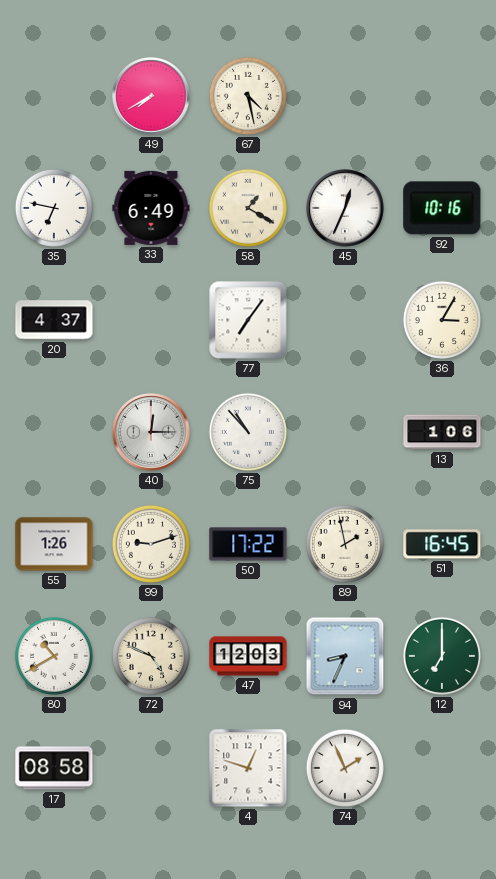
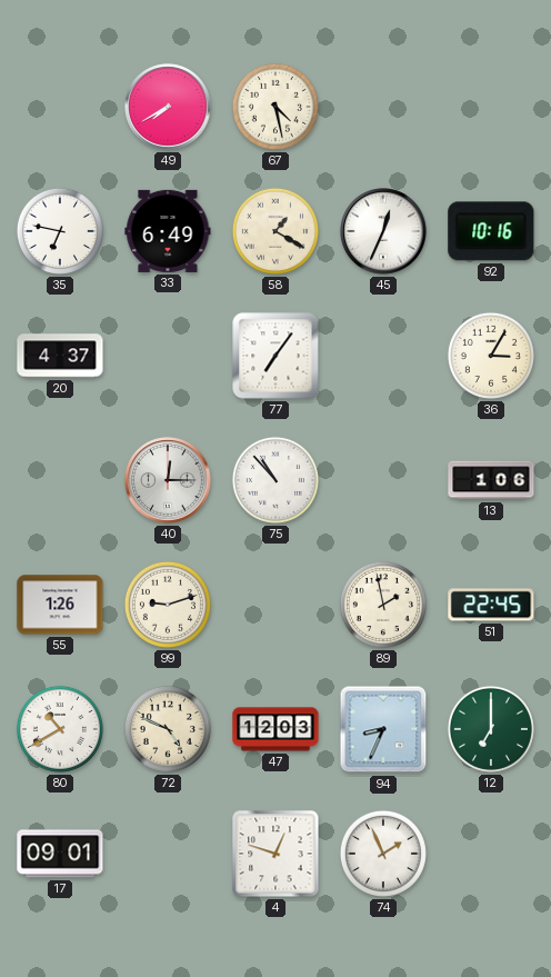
50: 17:22 -> none
51: 16:45 -> 22:45
17: 08:58 -> 09:01
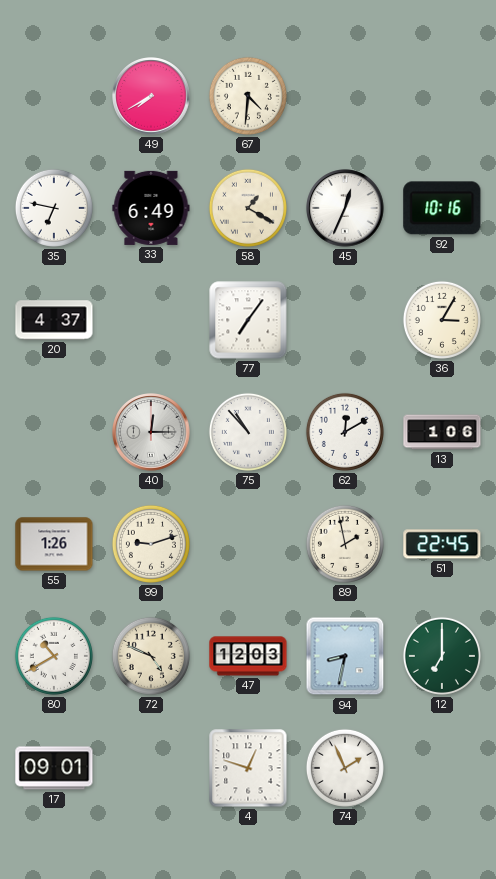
67: 4:28 -> 4:31
62: none -> 12:10
94: 8:34 -> 8:32
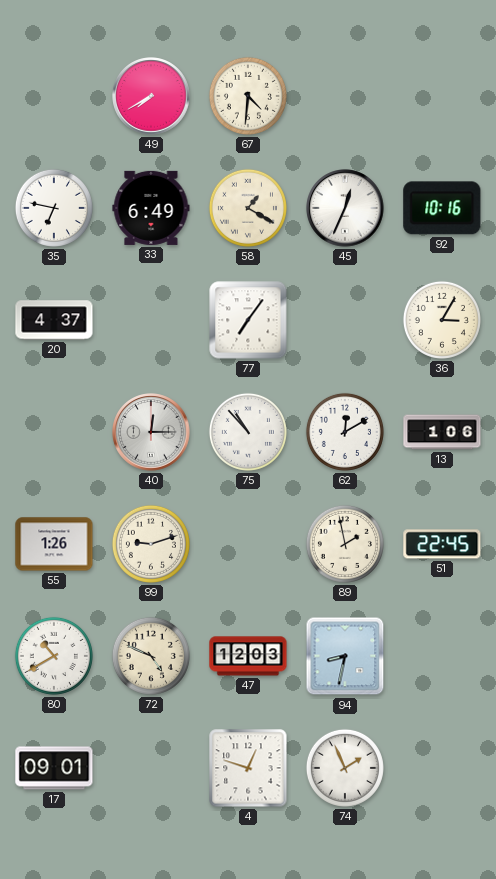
12: 7:00 -> none
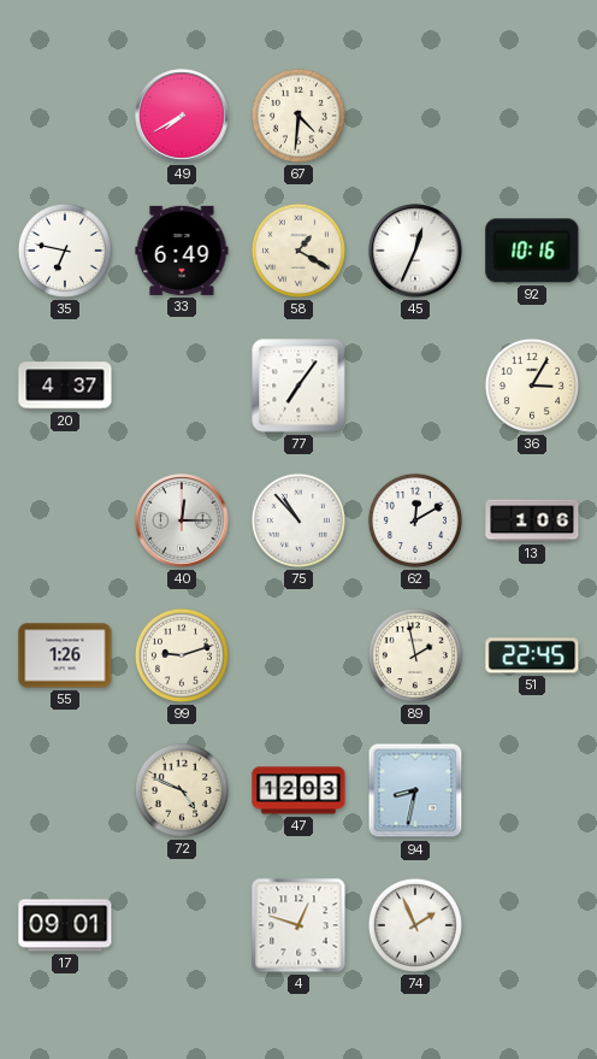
80: 10:40 -> none
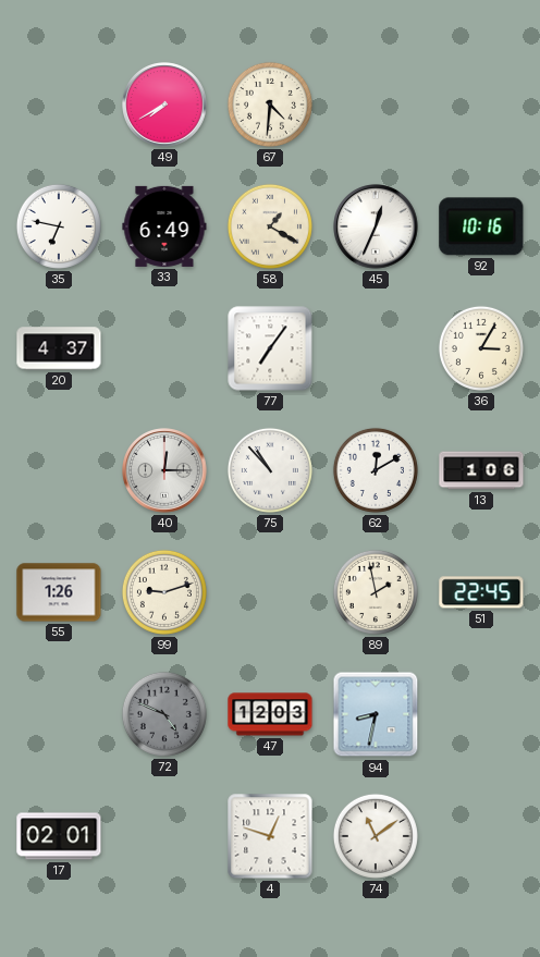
72 dial: cream -> grey
17: 09:01 -> 02:01
74: 1:56 -> 11:09
